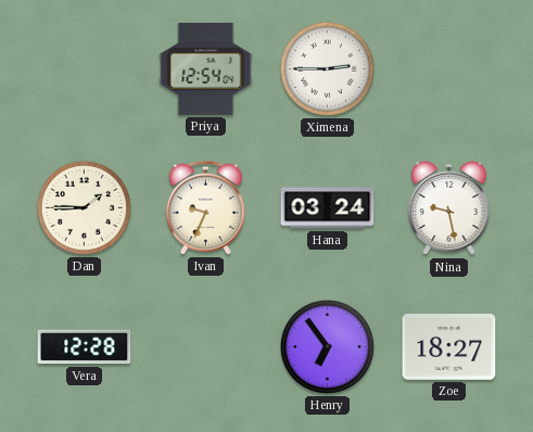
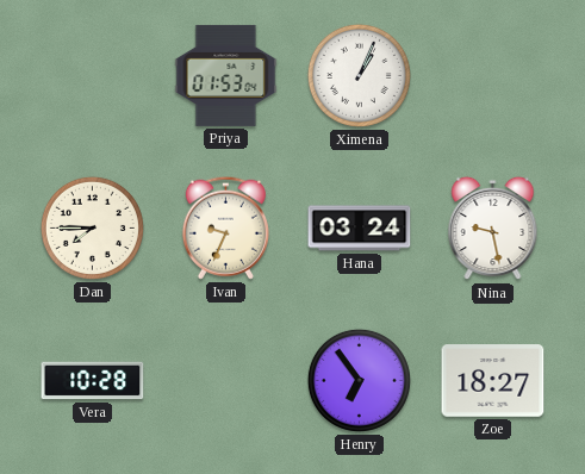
Priya: 12:54 -> 01:53
Ximena: 2:45 -> 1:04
Dan: 1:45 -> 7:45
Vera: 12:28 -> 10:28
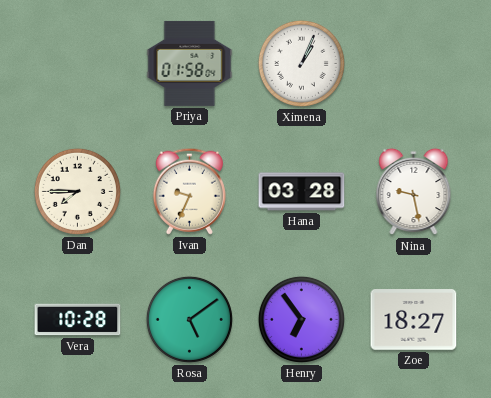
Priya: 01:53 -> 01:58
Hana: 03:24 -> 03:28
Rosa: none -> 5:09
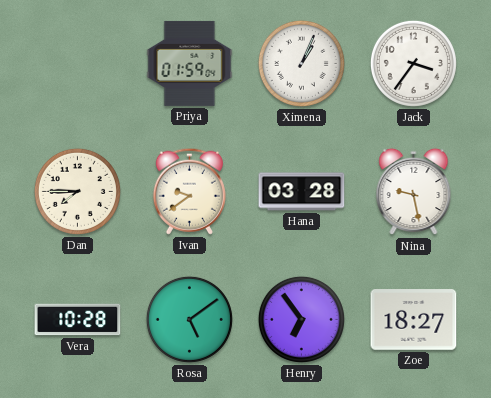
Priya: 01:58 -> 01:59
Jack: none -> 3:36
Ivan: 9:34 -> 9:39
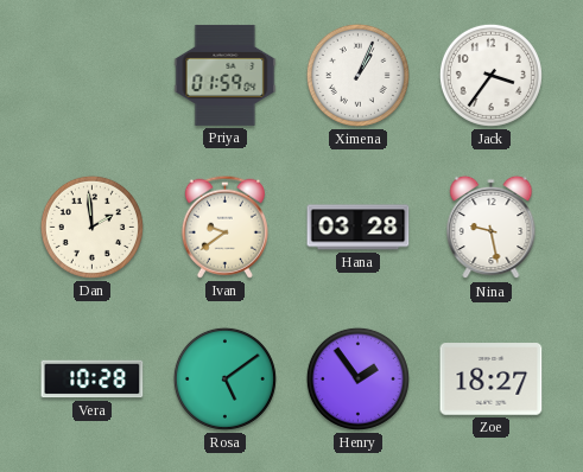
Dan: 7:45 -> 1:59
Henry: 6:54 -> 1:54
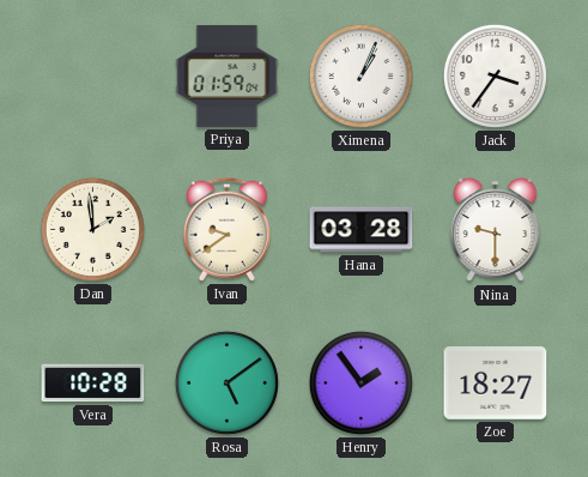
Nina: 9:28 -> 9:30
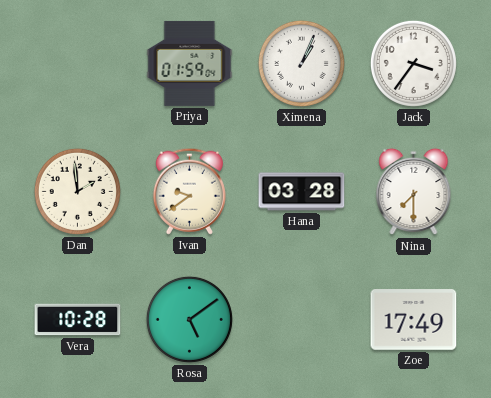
Nina: 9:30 -> 7:30
Henry: 1:54 -> none
Zoe: 18:27 -> 17:49
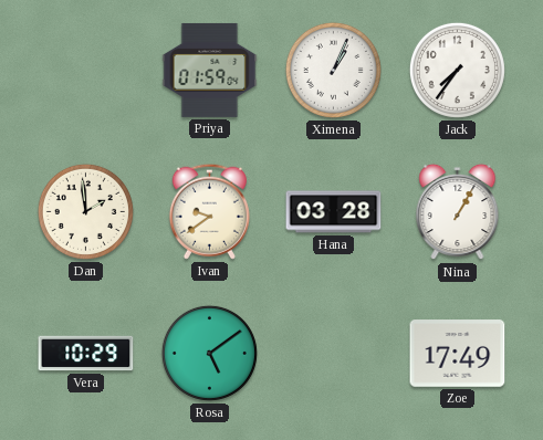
Jack: 3:36 -> 7:36
Nina: 7:30 -> 1:05
Vera: 10:28 -> 10:29
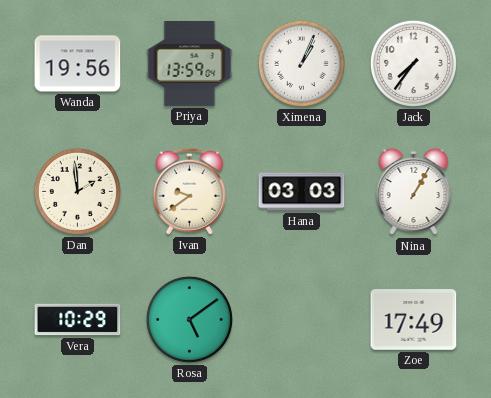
Wanda: none -> 19:56
Priya: 01:59 -> 13:59
Hana: 03:28 -> 03:03
